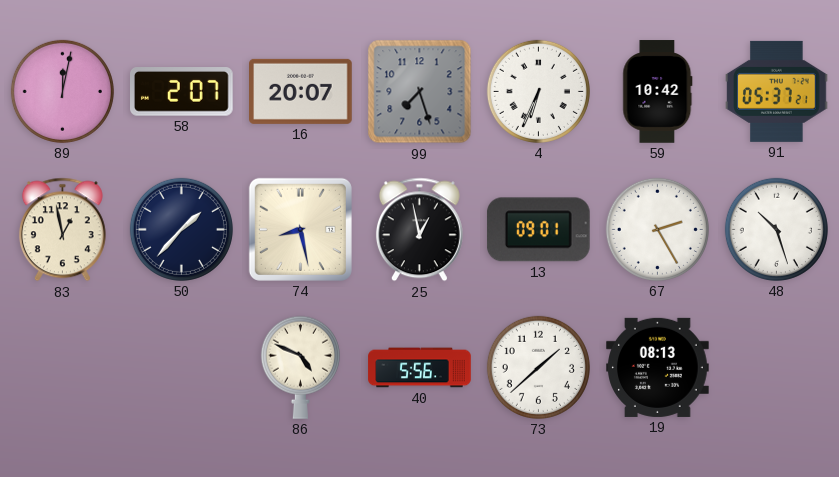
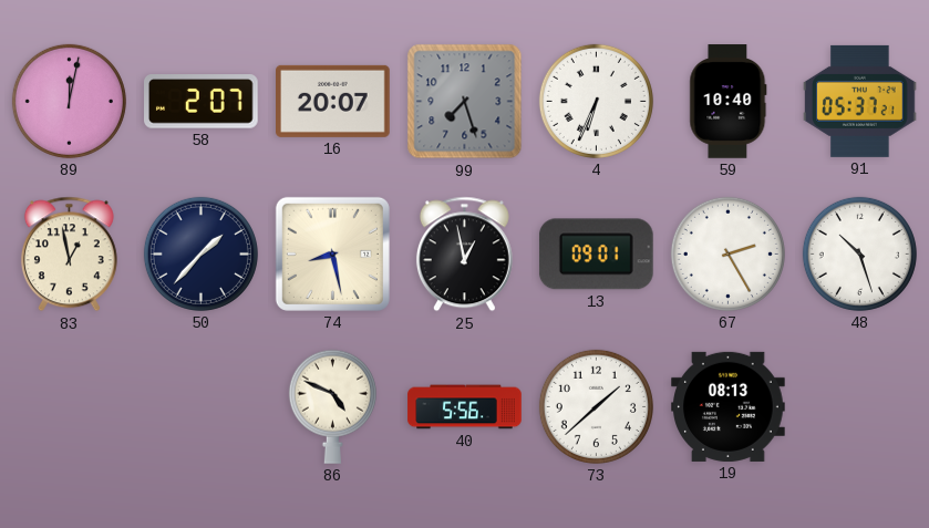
59: 10:42 -> 10:40
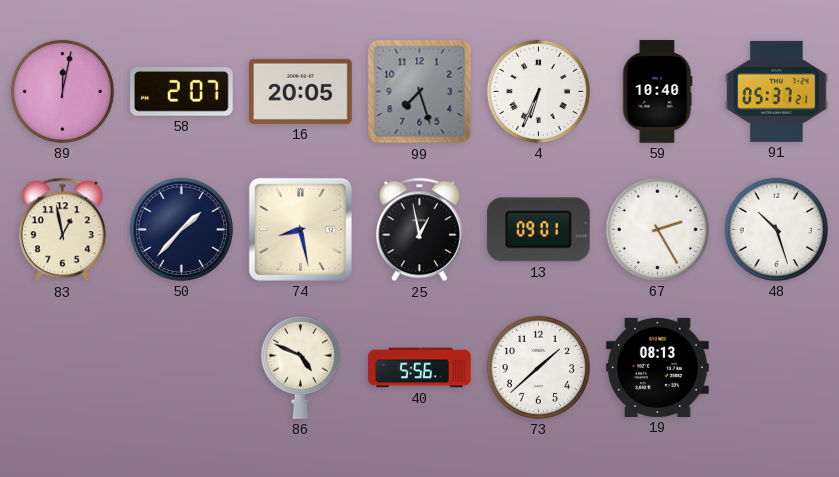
16: 20:07 -> 20:05
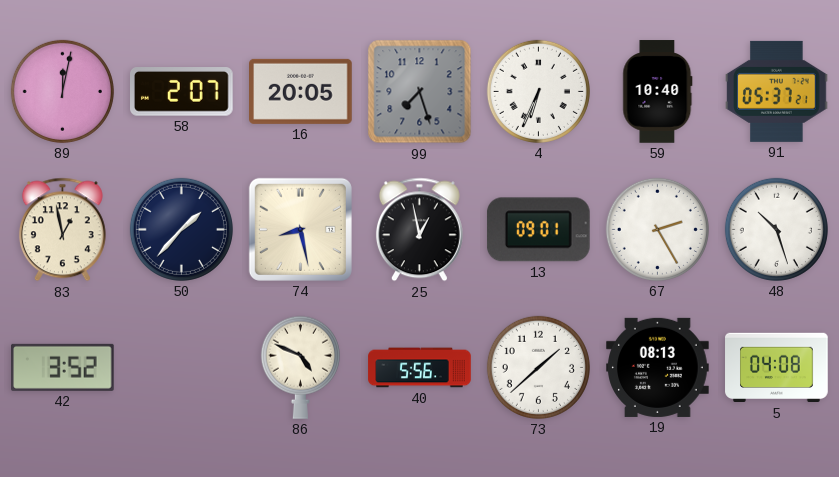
42: none -> 3:52
5: none -> 04:08
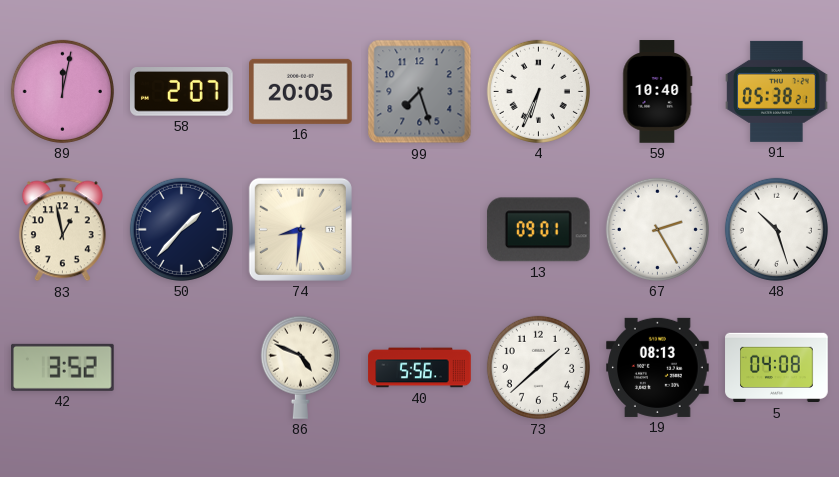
91: 05:37 -> 05:38
74: 8:28 -> 8:31
25: 12:58 -> none
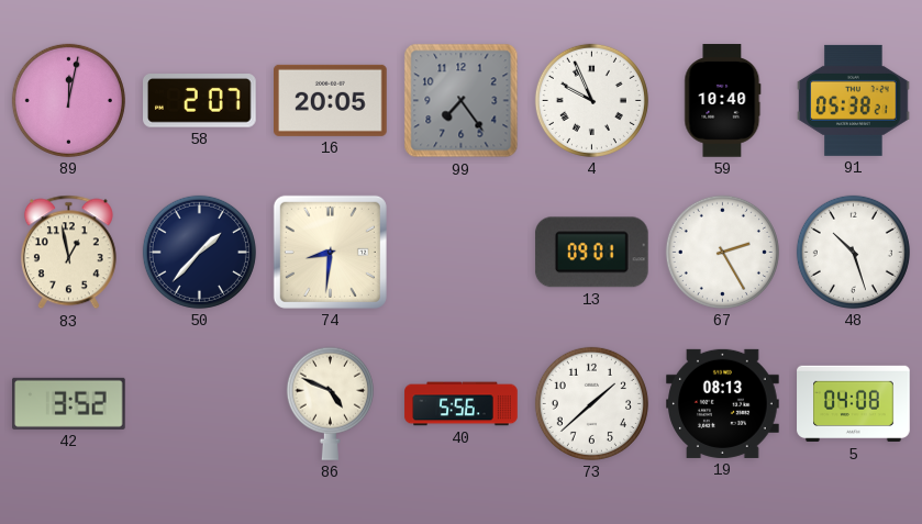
99: 7:27 -> 7:24
4: 6:34 -> 9:56
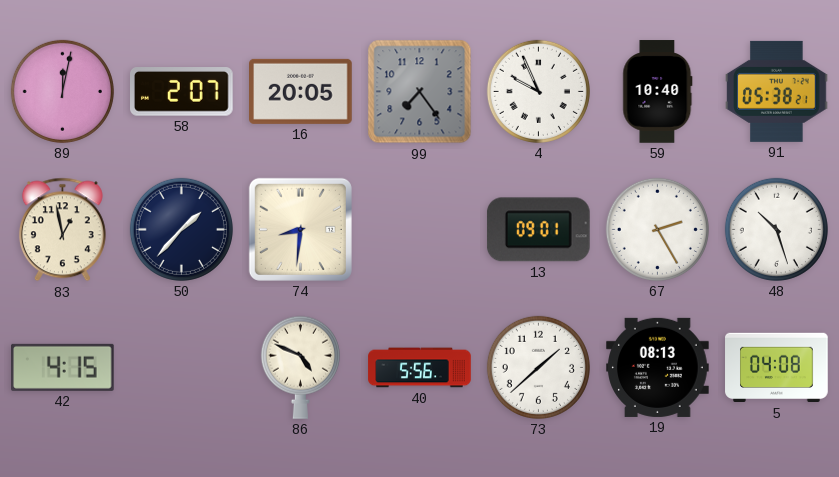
42: 3:52 -> 4:15
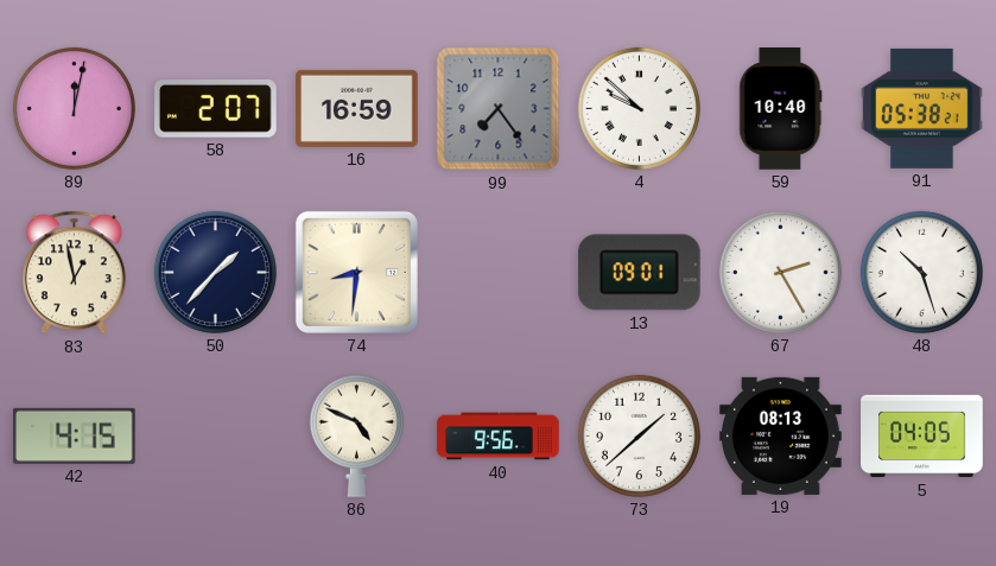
16: 20:05 -> 16:59
4: 9:56 -> 9:52
40: 5:56 -> 9:56
5: 04:08 -> 04:05
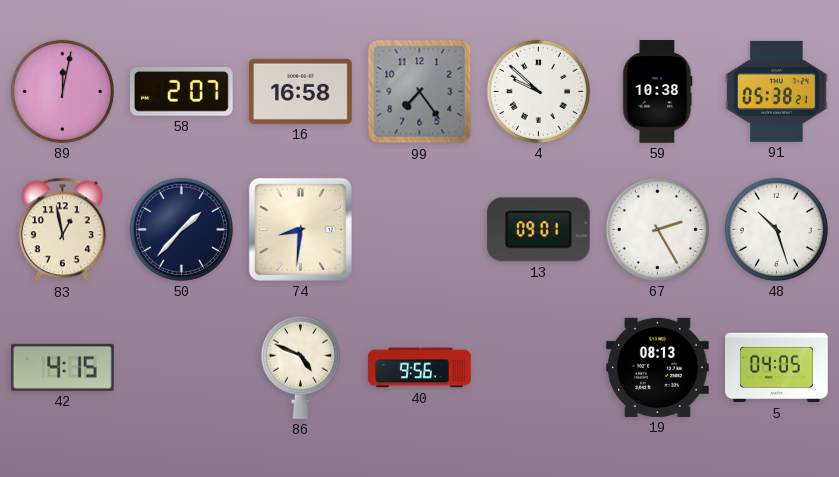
16: 16:59 -> 16:58
59: 10:40 -> 10:38
73: 1:38 -> none
